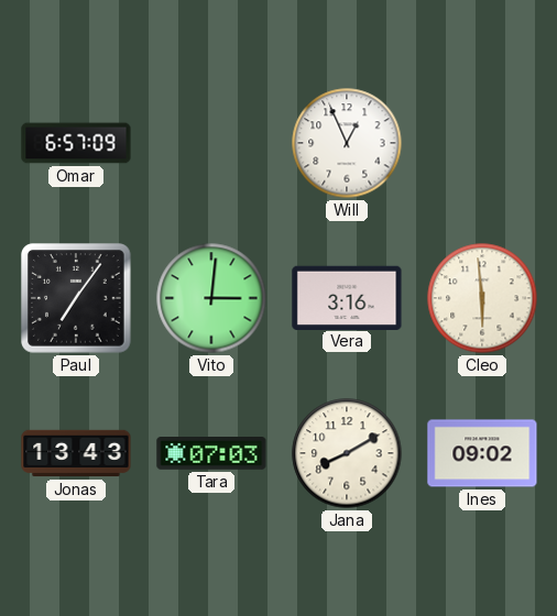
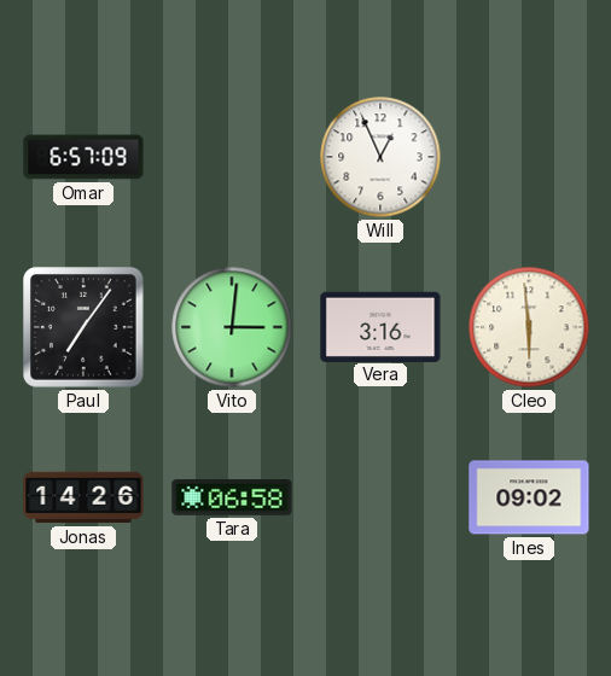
Jonas: 13:43 -> 14:26
Tara: 07:03 -> 06:58
Jana: 8:10 -> none
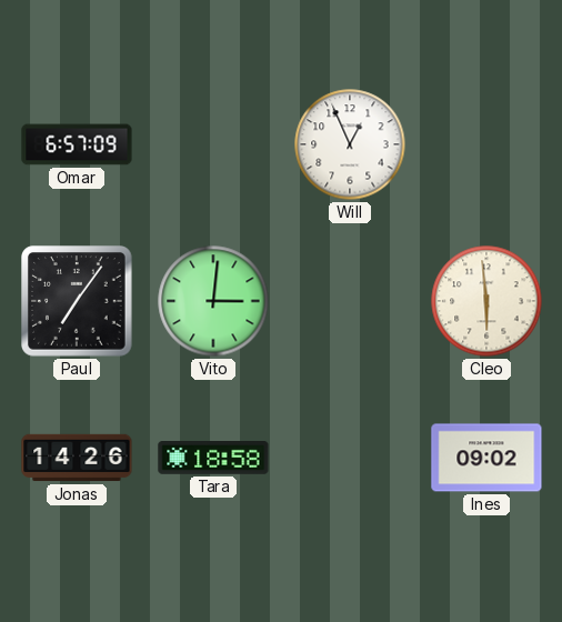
Vera: 3:16 -> none
Tara: 06:58 -> 18:58
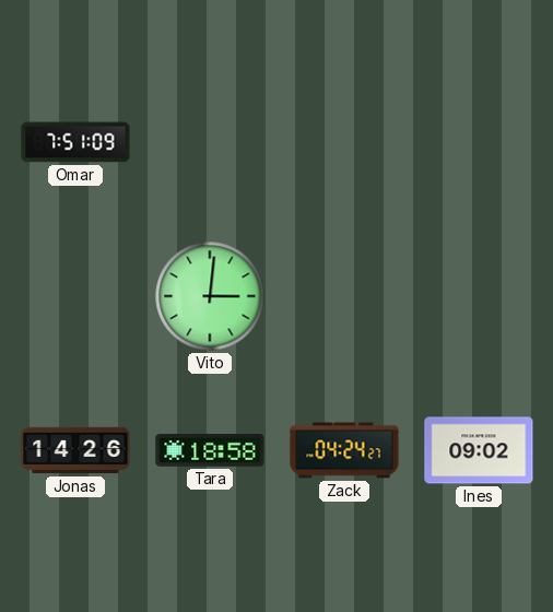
Omar: 6:57 -> 7:51
Will: 12:56 -> none
Paul: 7:06 -> none
Cleo: 5:59 -> none
Zack: none -> 04:24
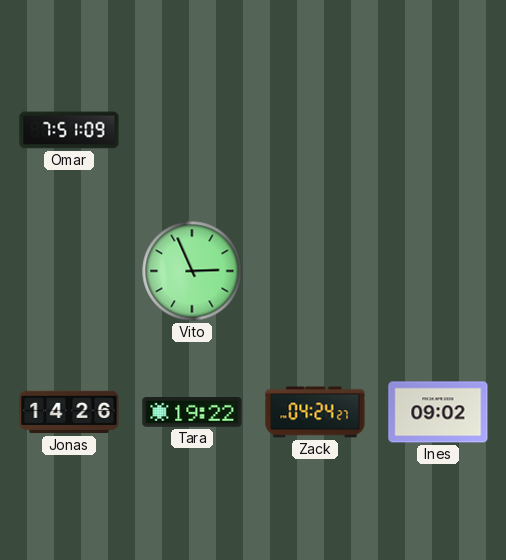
Vito: 3:01 -> 2:56
Tara: 18:58 -> 19:22
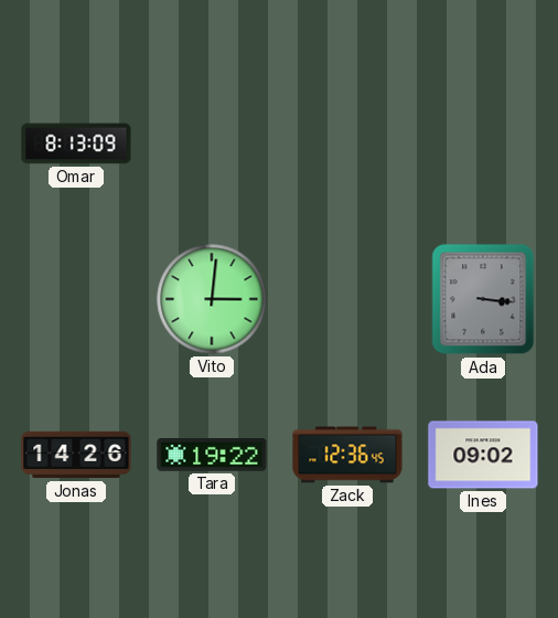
Omar: 7:51 -> 8:13
Vito: 2:56 -> 3:01
Ada: none -> 3:16
Zack: 04:24 -> 12:36
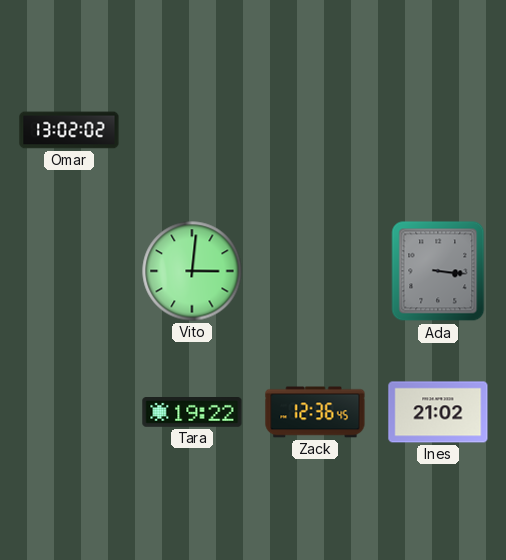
Omar: 8:13 -> 13:02
Jonas: 14:26 -> none
Ines: 09:02 -> 21:02
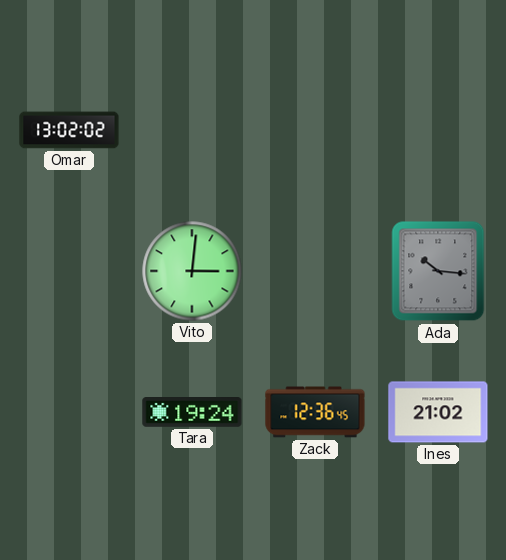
Ada: 3:16 -> 10:16
Tara: 19:22 -> 19:24
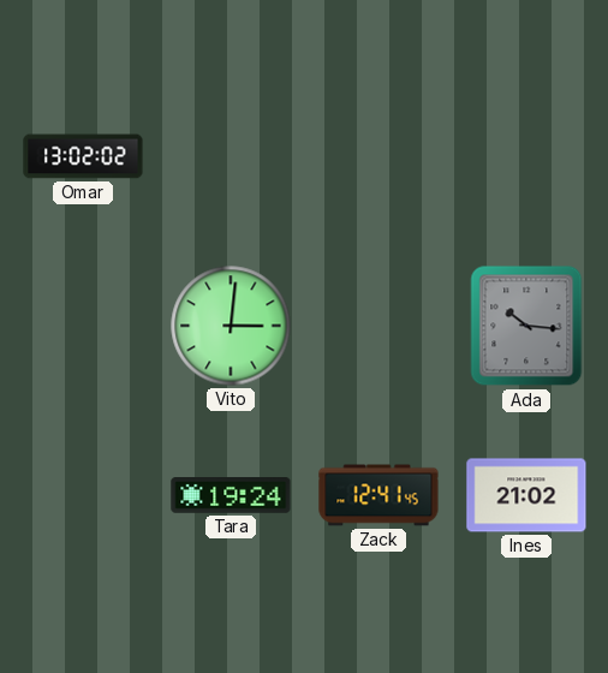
Zack: 12:36 -> 12:41
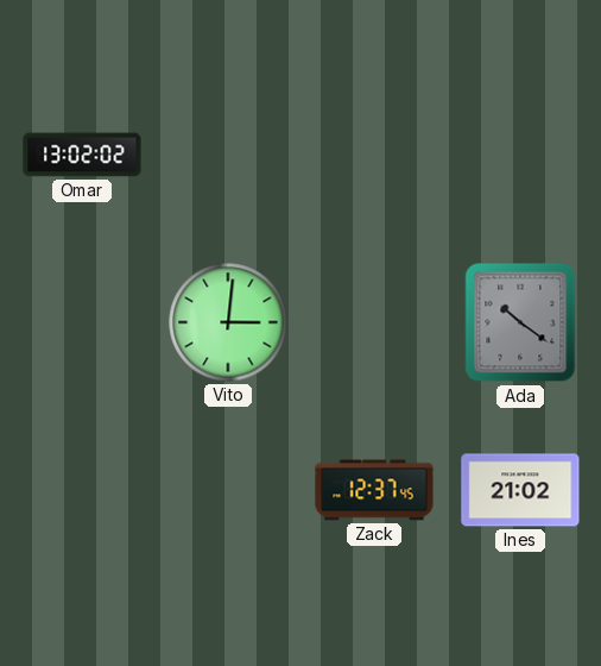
Ada: 10:16 -> 10:21
Tara: 19:24 -> none
Zack: 12:41 -> 12:37
